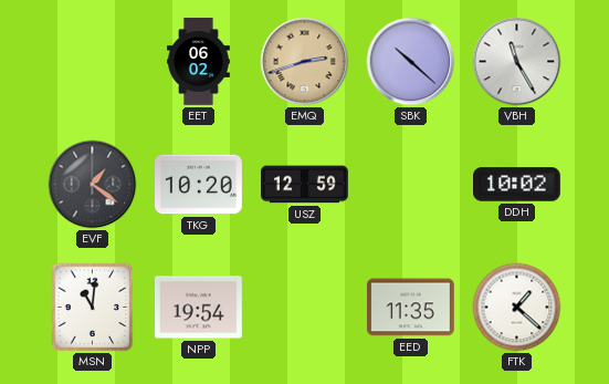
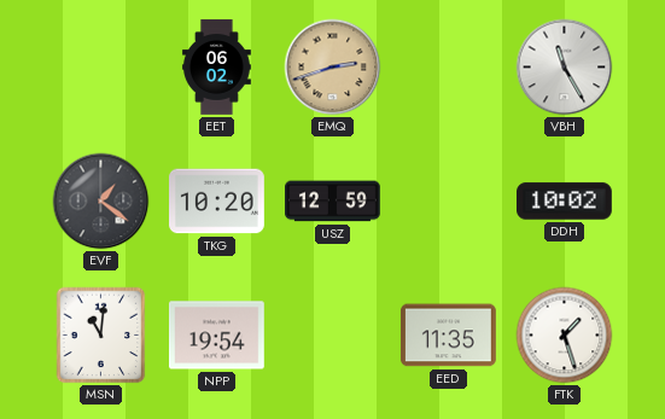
SBK: 10:22 -> none
FTK: 1:22 -> 1:27
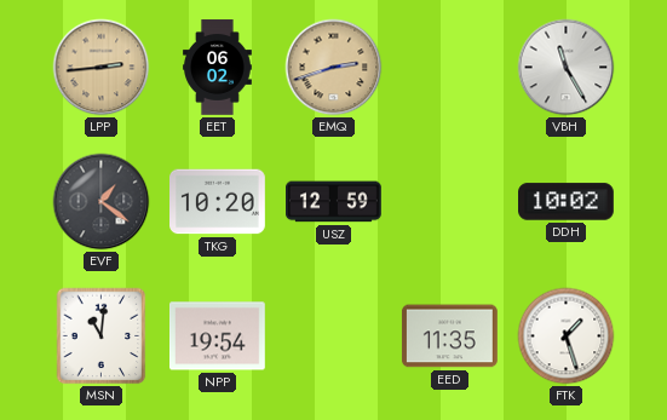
LPP: none -> 2:44
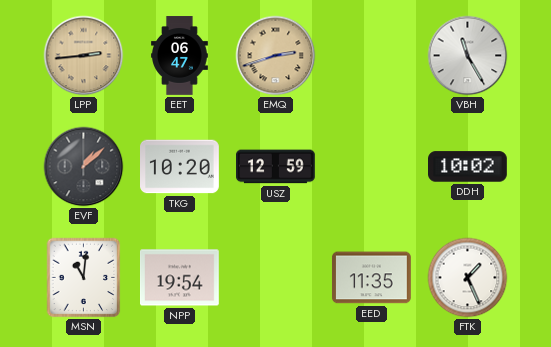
EET: 06:02 -> 06:47
EVF: 1:21 -> 1:08
FTK: 1:27 -> 1:26
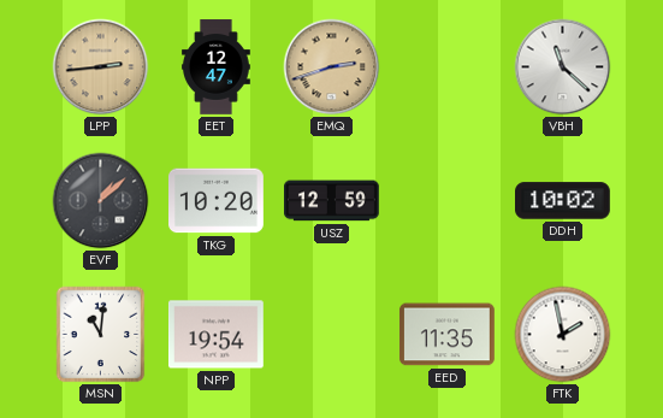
EET: 06:47 -> 12:47
VBH: 11:25 -> 11:22
FTK: 1:26 -> 1:58
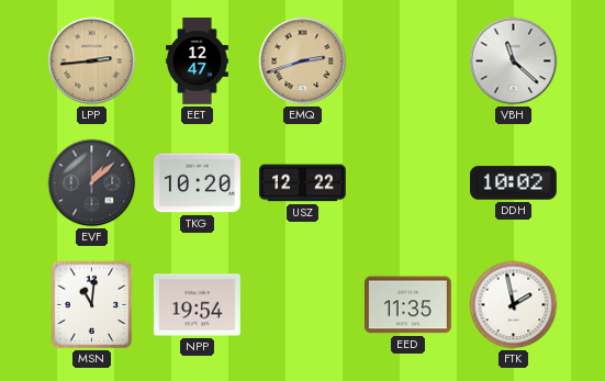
USZ: 12:59 -> 12:22
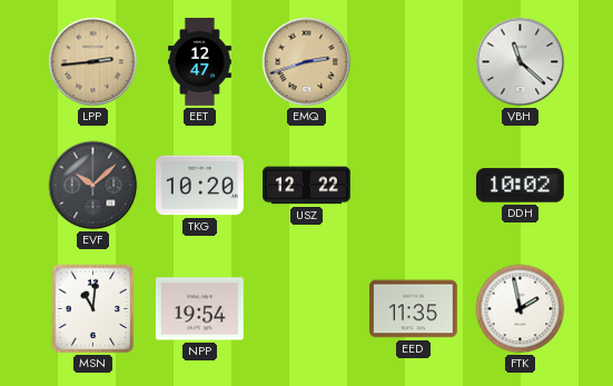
EVF: 1:08 -> 10:08
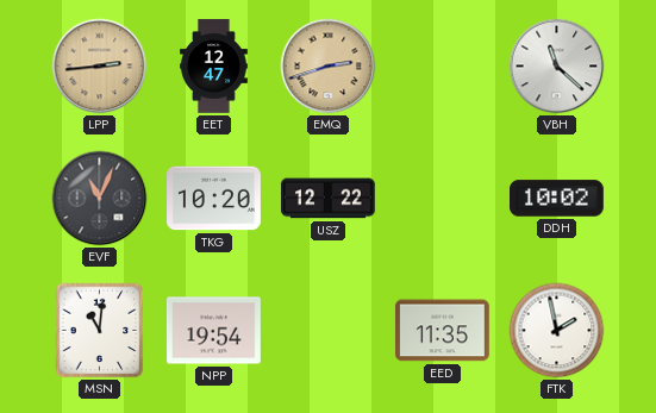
EVF: 10:08 -> 11:04
